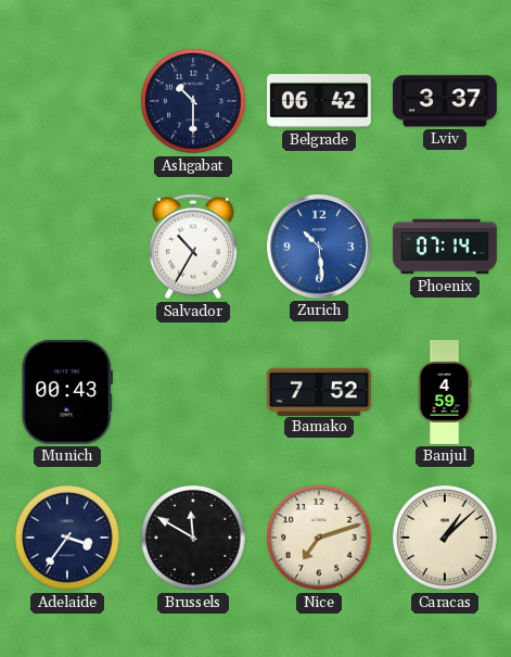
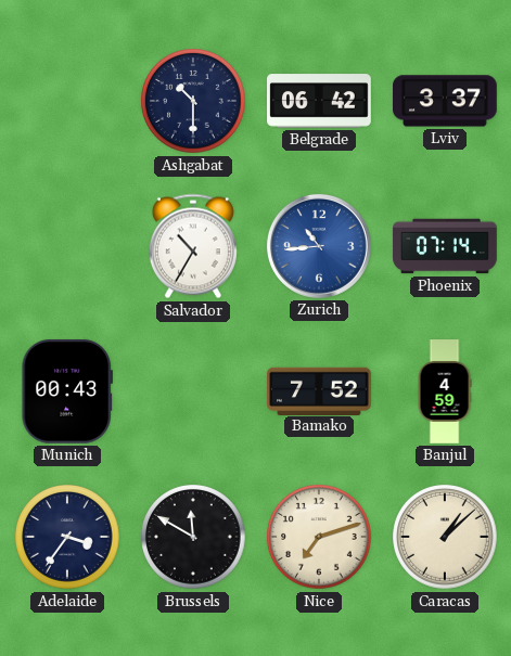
Zurich: 10:29 -> 10:44
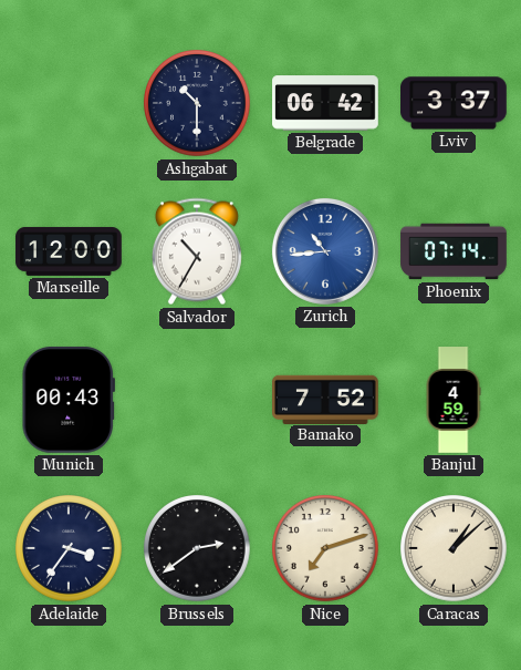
Marseille: none -> 12:00
Brussels: 11:50 -> 2:39
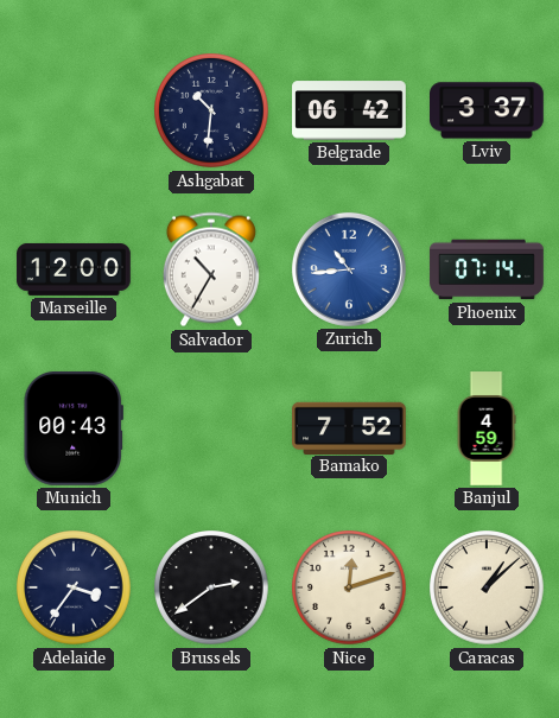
Ashgabat: 10:30 -> 10:31
Nice: 7:12 -> 12:12
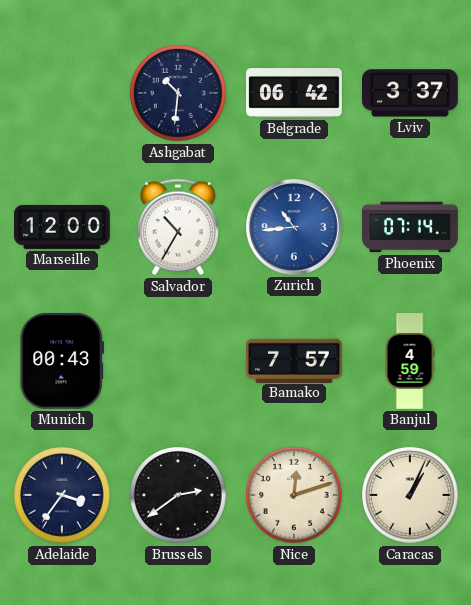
Bamako: 7:52 -> 7:57
Caracas: 1:08 -> 1:04
